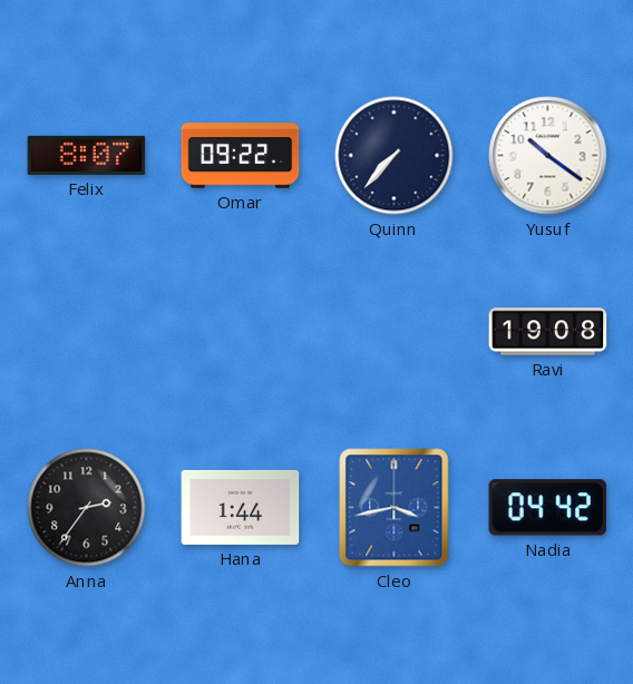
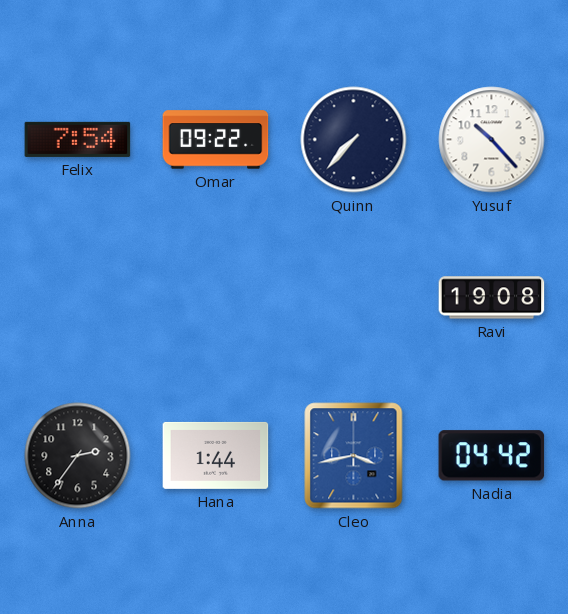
Felix: 8:07 -> 7:54
Yusuf: 10:21 -> 10:23
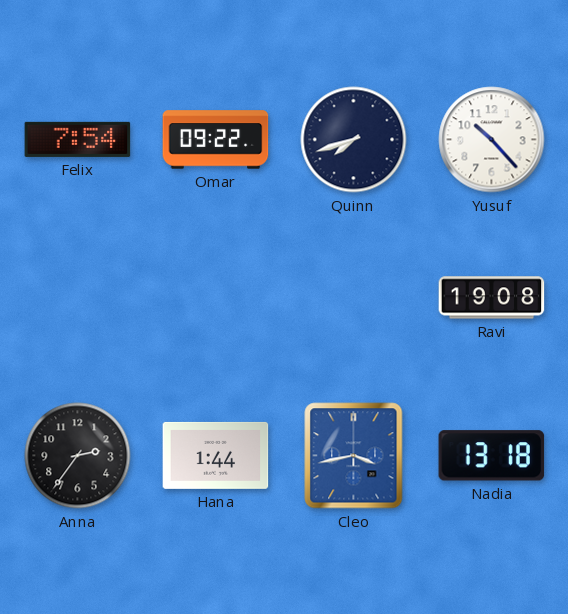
Quinn: 7:37 -> 7:42
Nadia: 04:42 -> 13:18
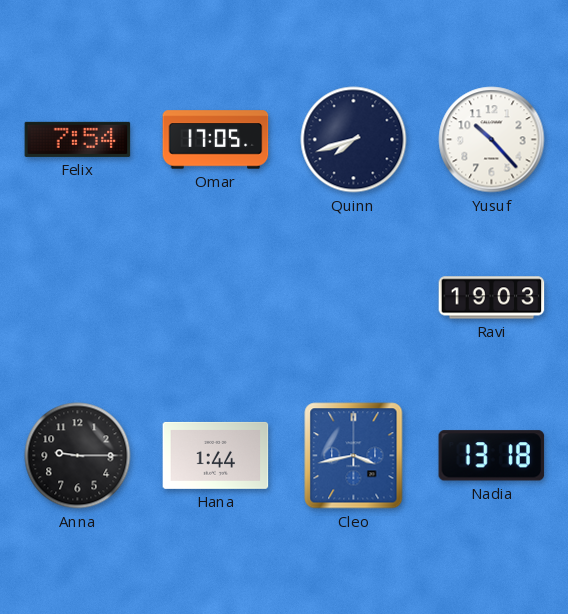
Omar: 09:22 -> 17:05
Ravi: 19:08 -> 19:03
Anna: 2:36 -> 9:15
